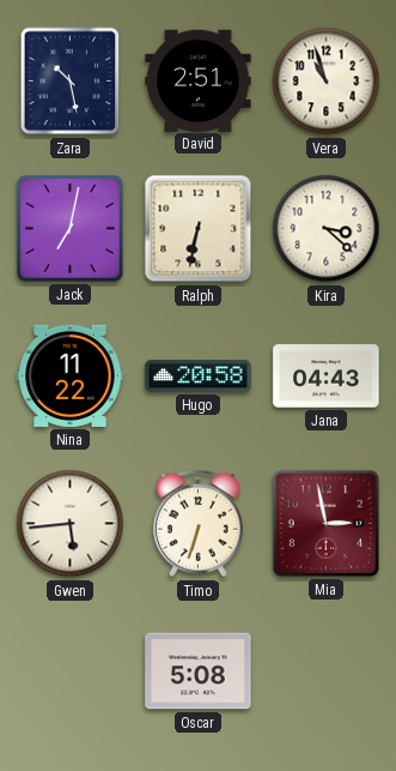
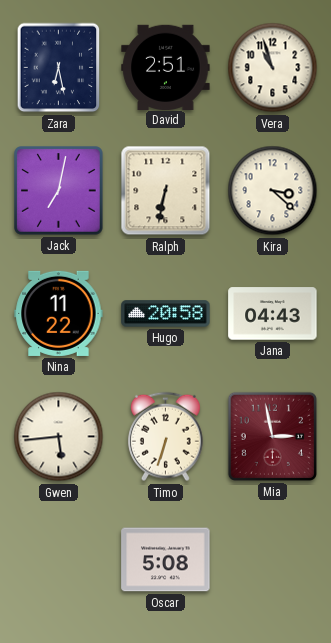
Zara: 10:28 -> 6:28
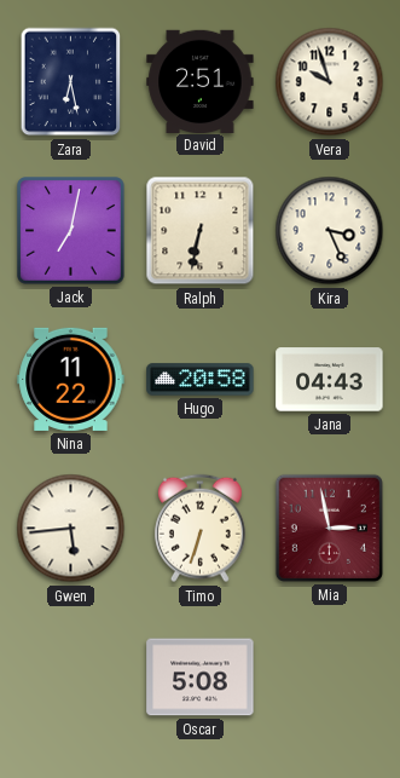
Vera: 10:57 -> 9:57
Kira: 3:22 -> 3:26
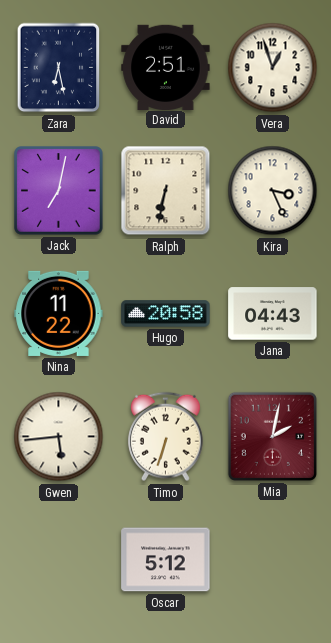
Vera: 9:57 -> 12:57
Mia: 2:58 -> 2:02
Oscar: 5:08 -> 5:12
